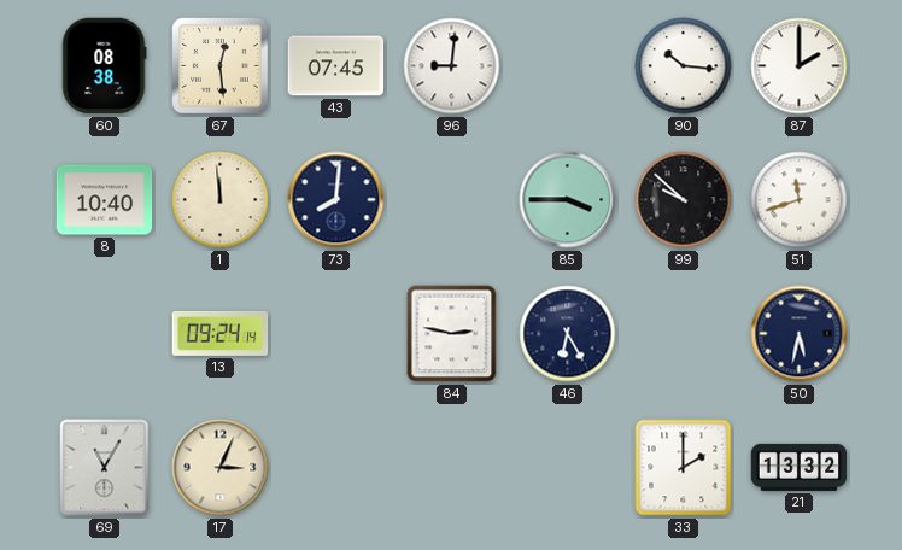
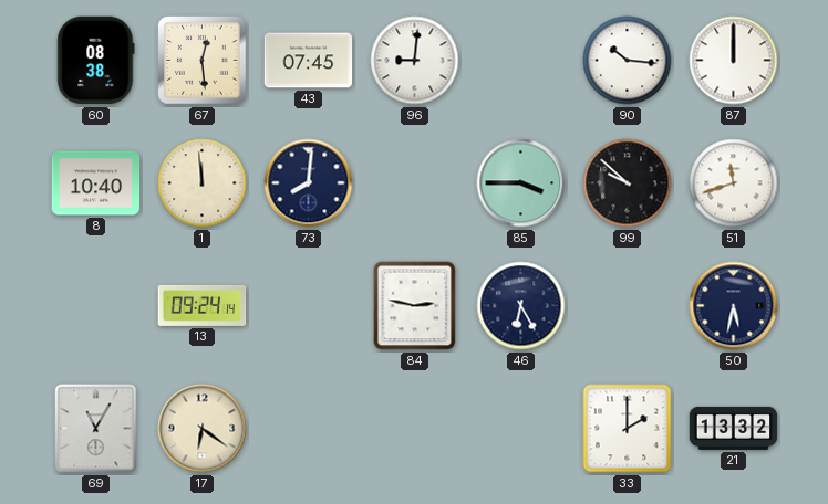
87: 2:00 -> 12:00
17: 3:04 -> 6:21
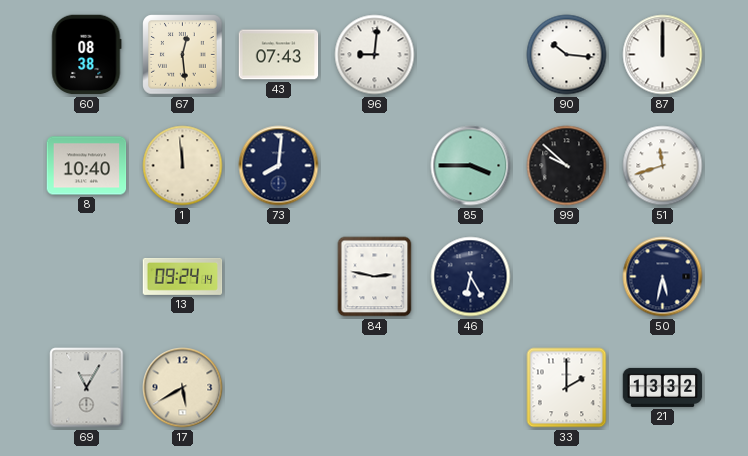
43: 07:45 -> 07:43
17: 6:21 -> 5:40
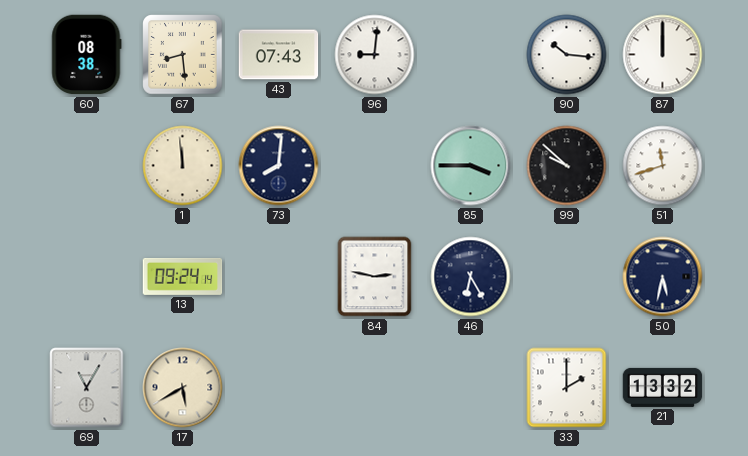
67: 12:29 -> 8:29
8: 10:40 -> none
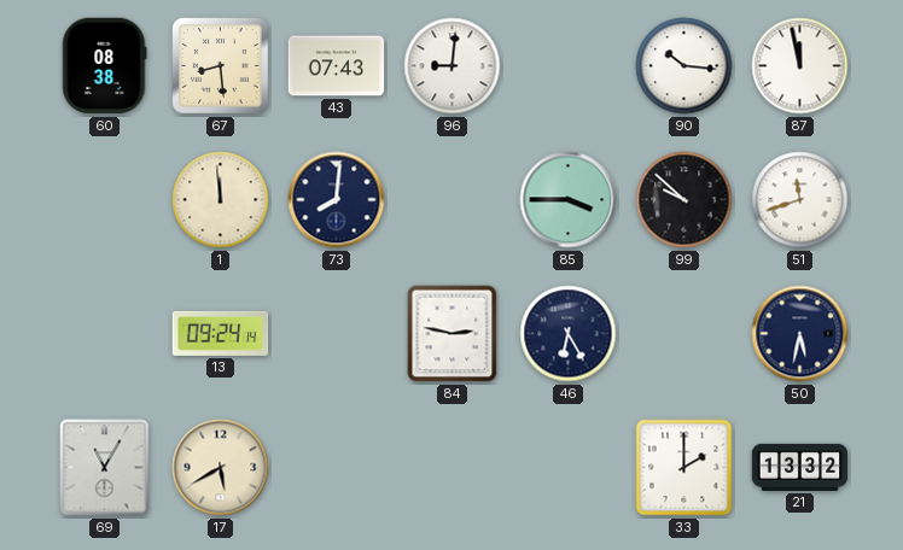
87: 12:00 -> 11:58
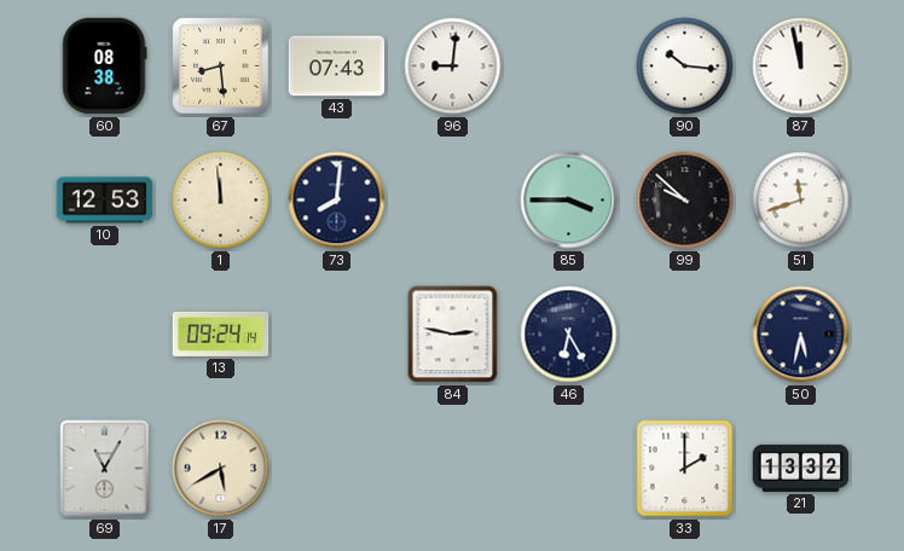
10: none -> 12:53
